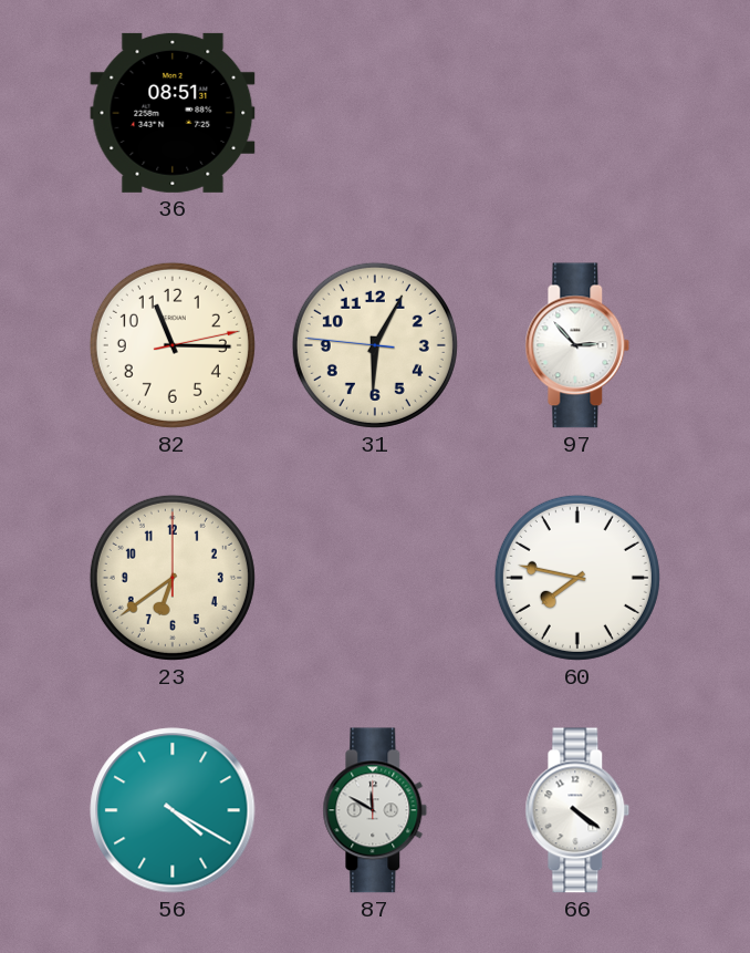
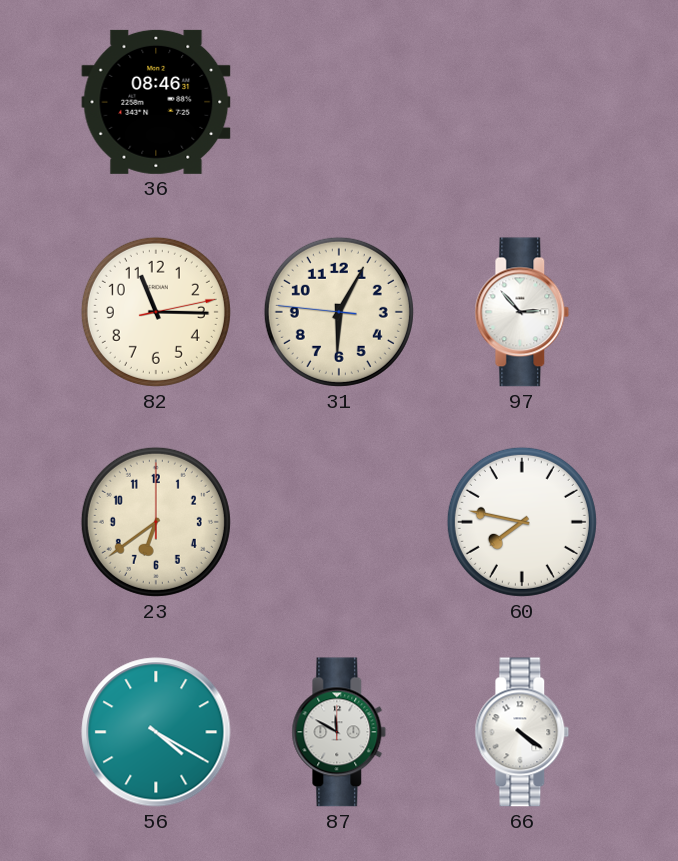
36: 08:51 -> 08:46
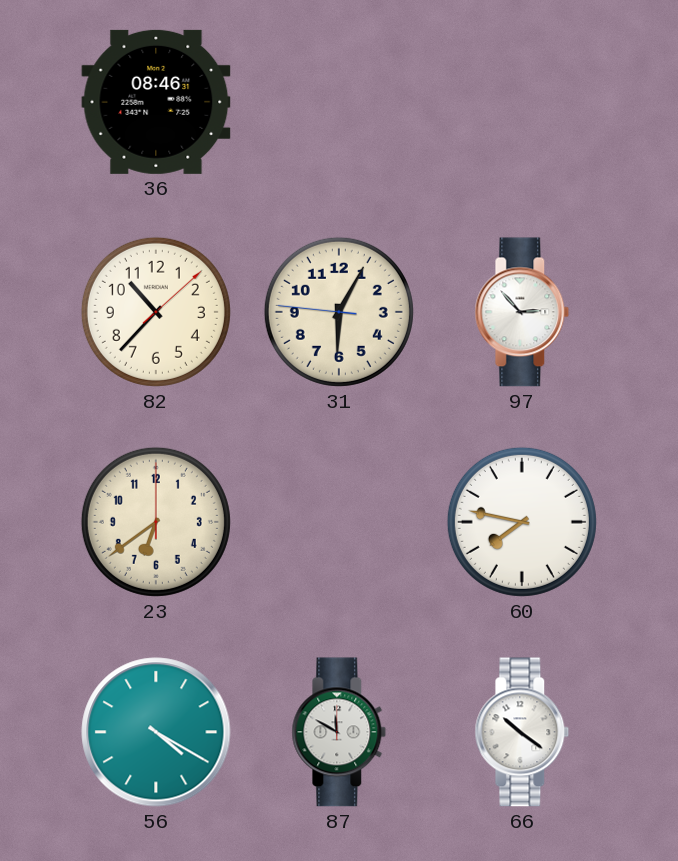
82: 11:15 -> 10:37
66: 4:21 -> 10:21
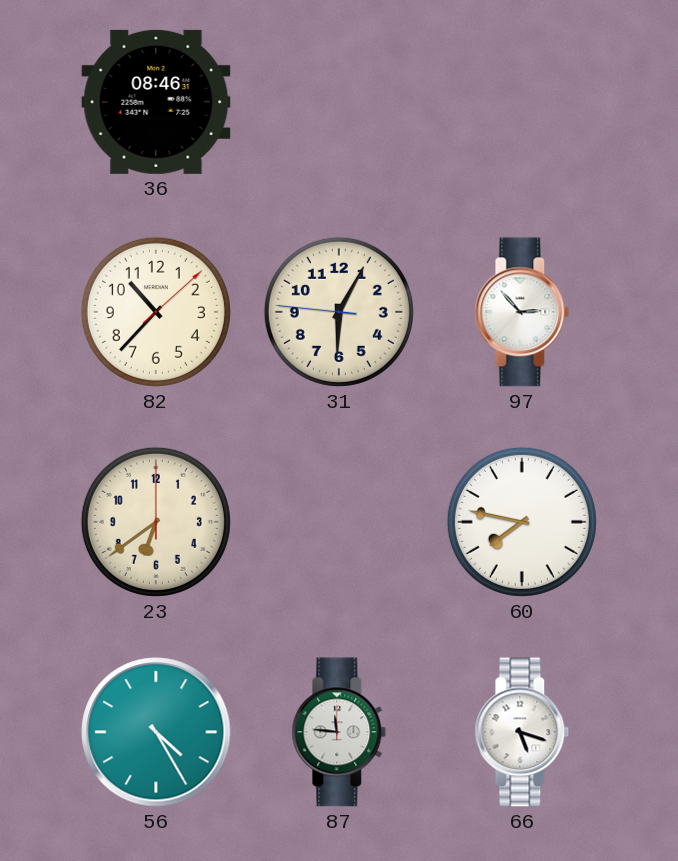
56: 4:20 -> 4:25
87: 11:50 -> 11:46
66: 10:21 -> 5:18
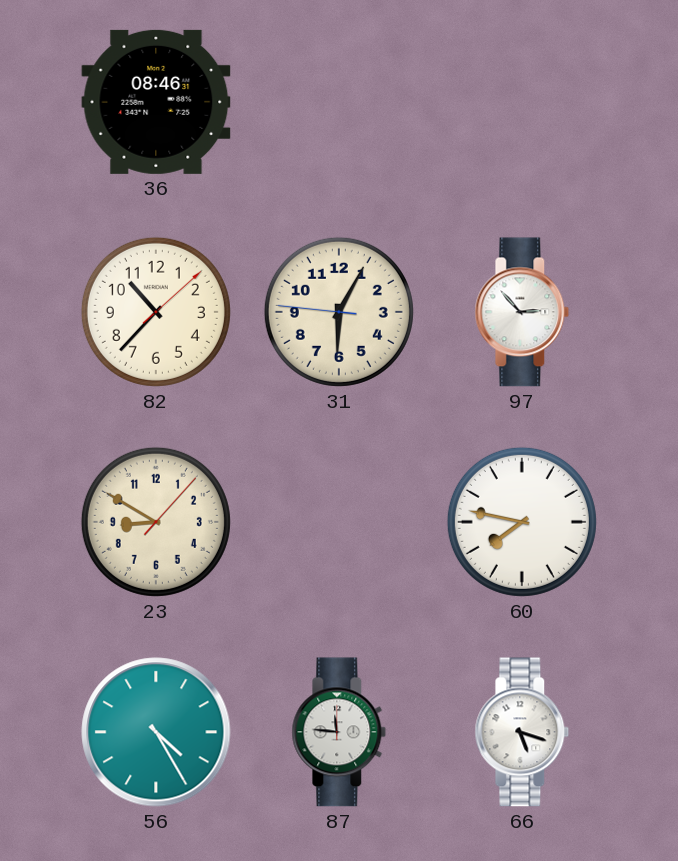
23: 6:39 -> 8:50
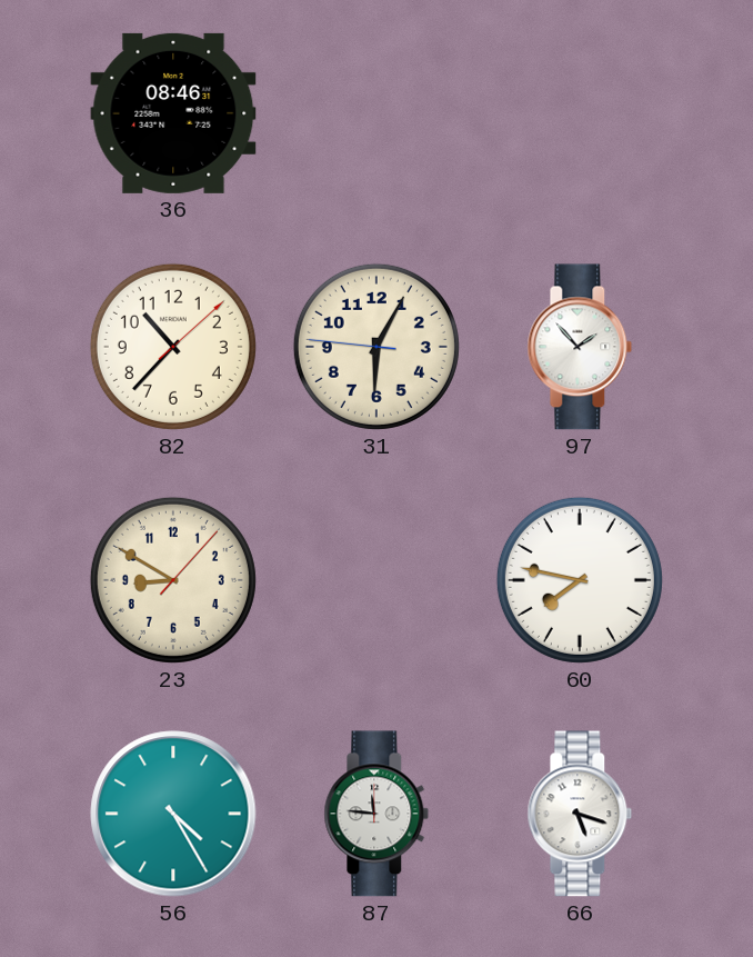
97: 2:53 -> 1:53
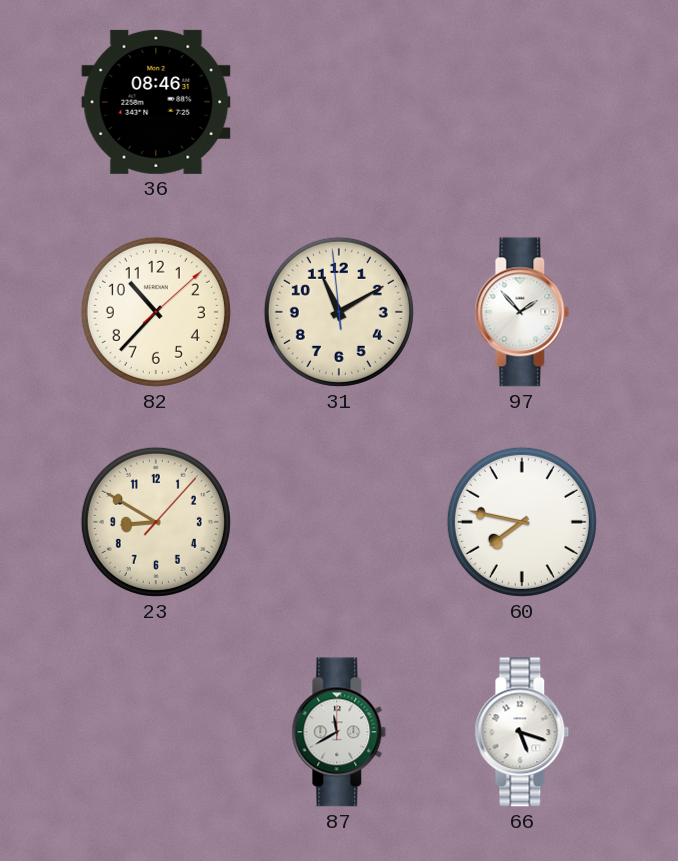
31: 6:04 -> 11:09
56: 4:25 -> none
87: 11:46 -> 11:40
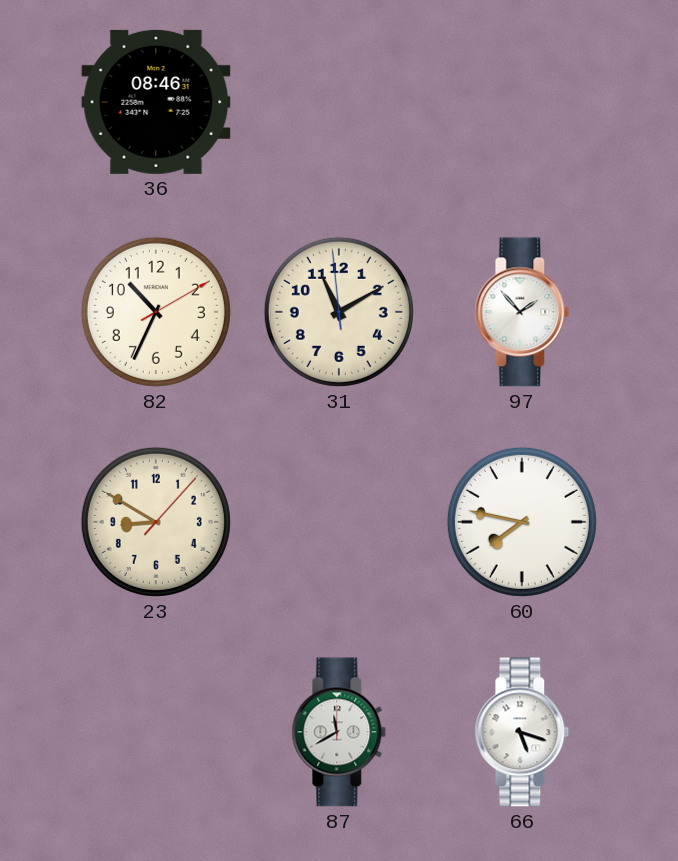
82: 10:37 -> 10:34
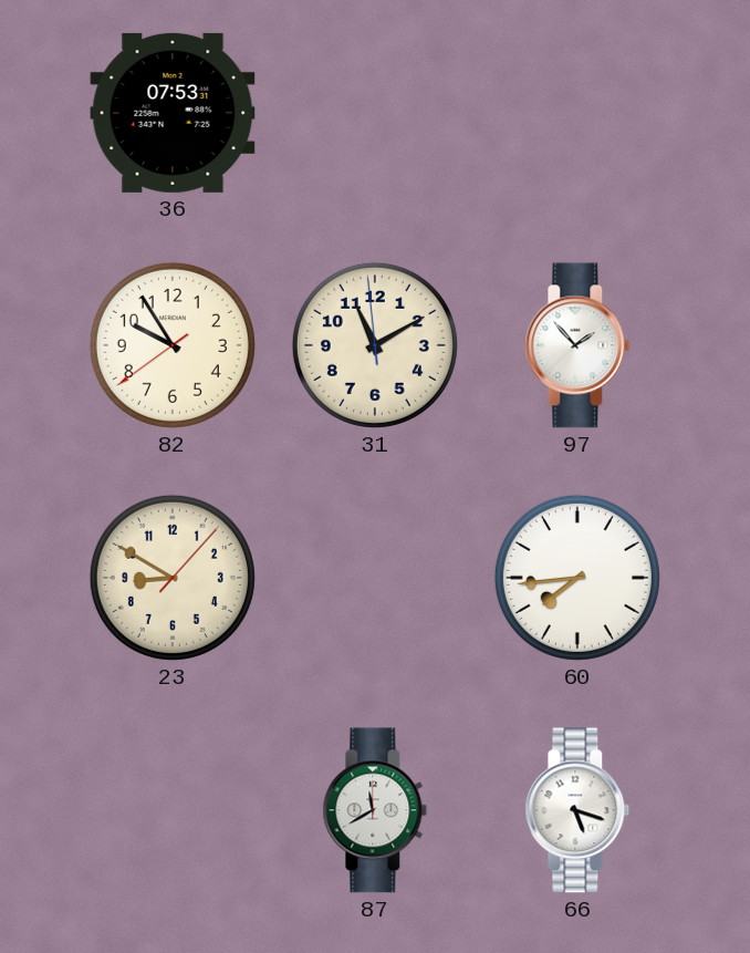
36: 08:46 -> 07:53
82: 10:34 -> 9:54
60: 7:47 -> 7:44
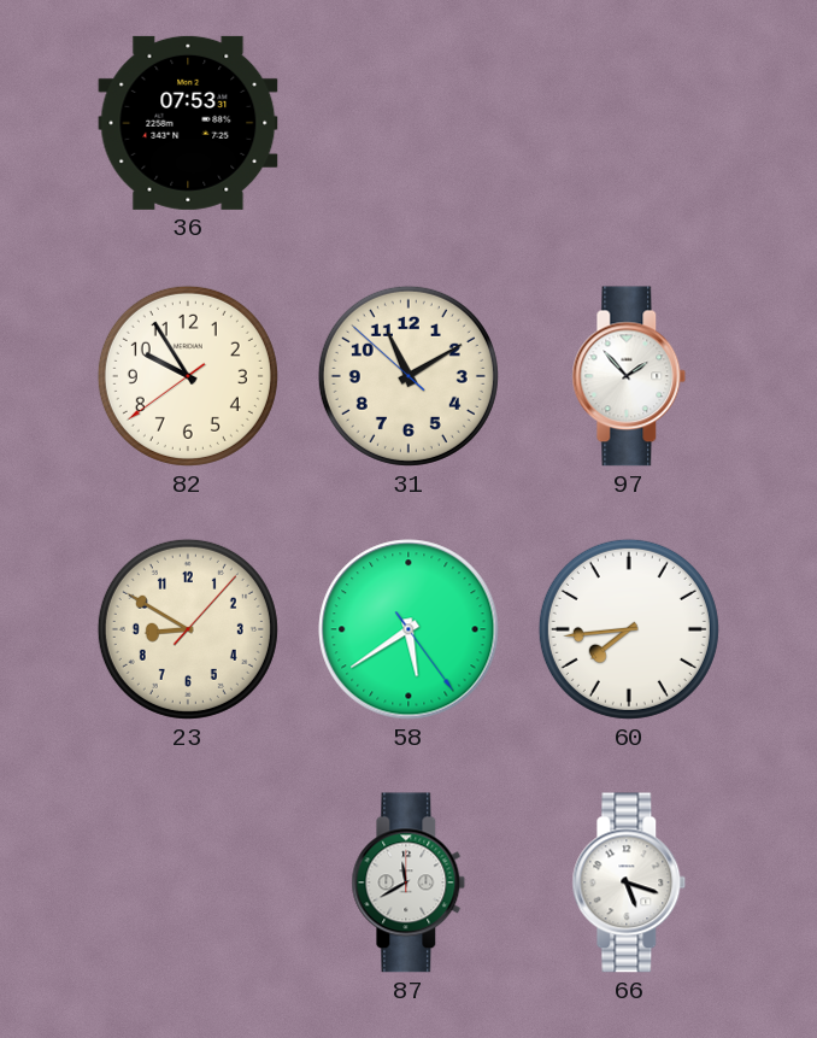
31: 11:09:59 -> 11:09:52
58: none -> 5:39
